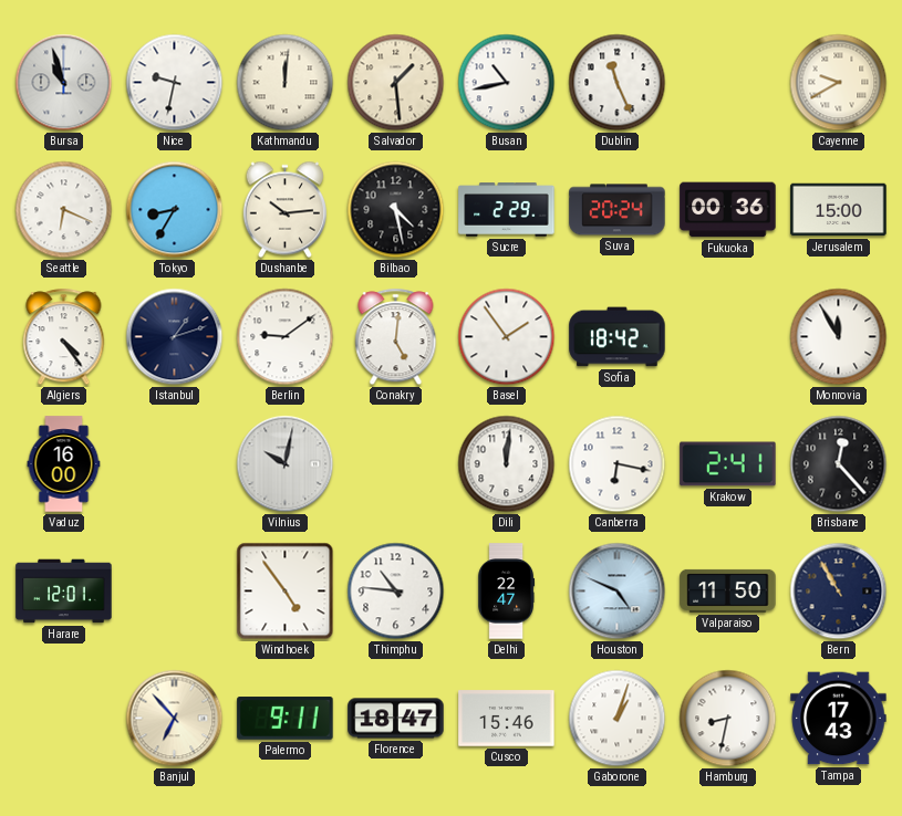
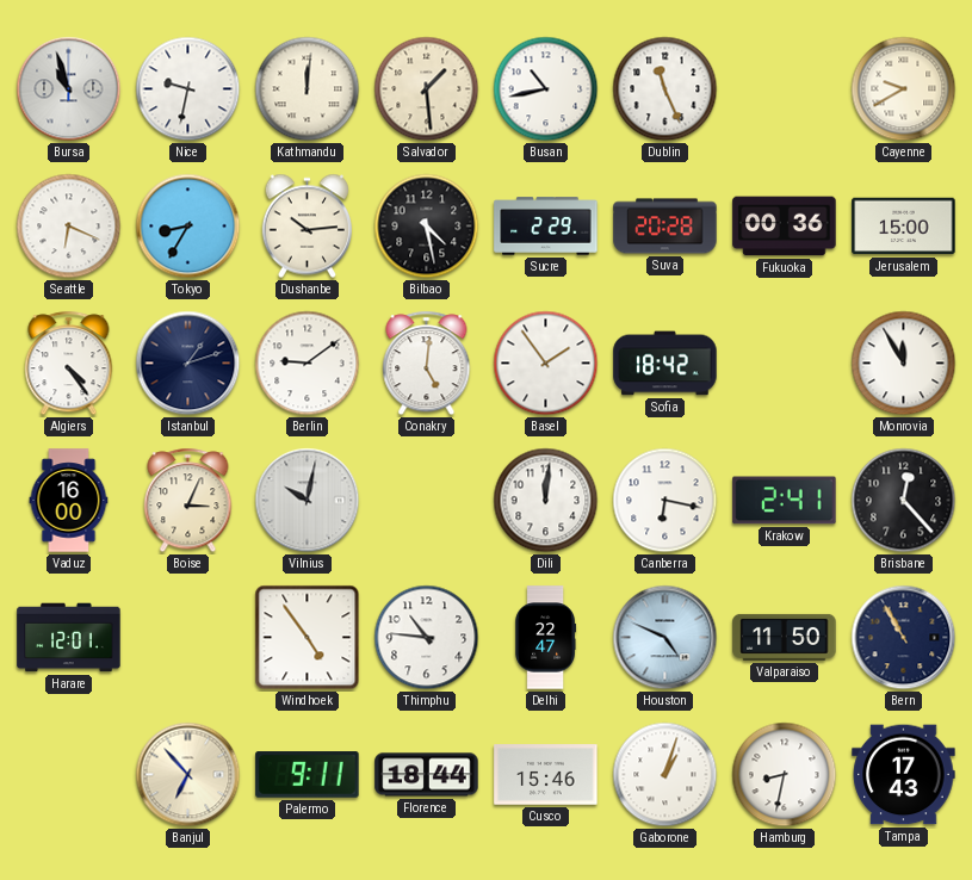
Suva: 20:24 -> 20:28
Boise: none -> 3:04
Florence: 18:47 -> 18:44
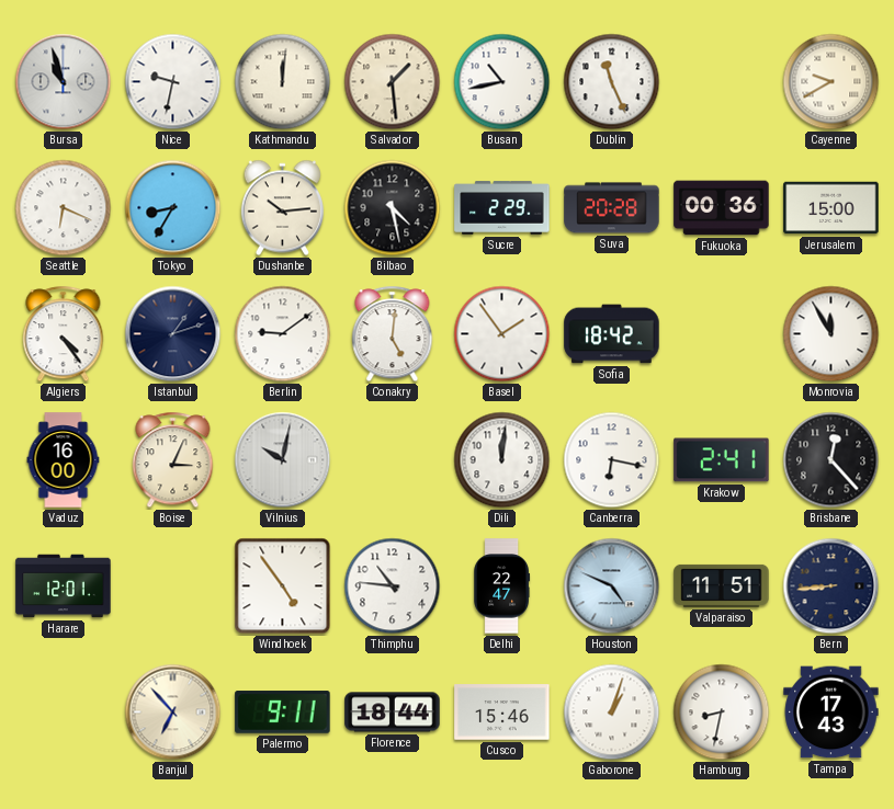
Valparaiso: 11:50 -> 11:51
Bern: 10:55 -> 8:44
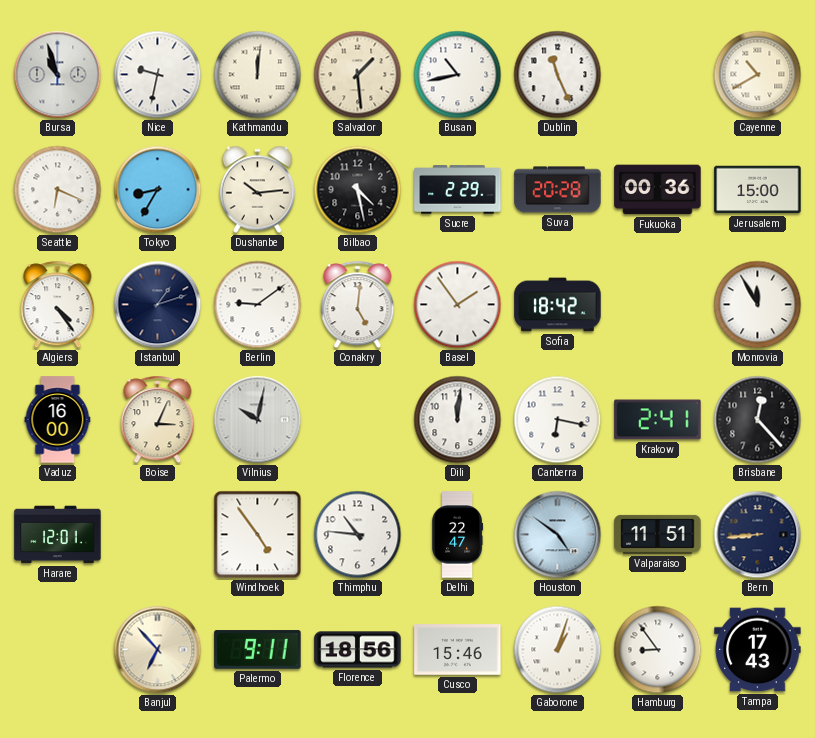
Cayenne: 9:40 -> 10:40
Houston: 4:49 -> 4:51
Florence: 18:44 -> 18:56
Hamburg: 8:32 -> 8:54
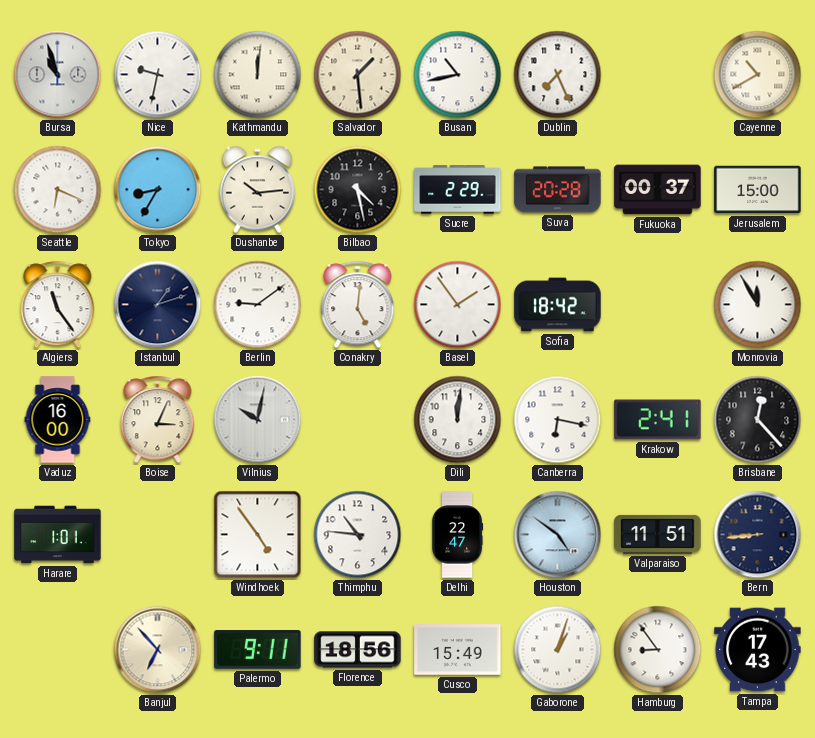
Dublin: 11:26 -> 7:26
Fukuoka: 00:36 -> 00:37
Algiers: 4:24 -> 11:24
Harare: 12:01 -> 1:01
Cusco: 15:46 -> 15:49
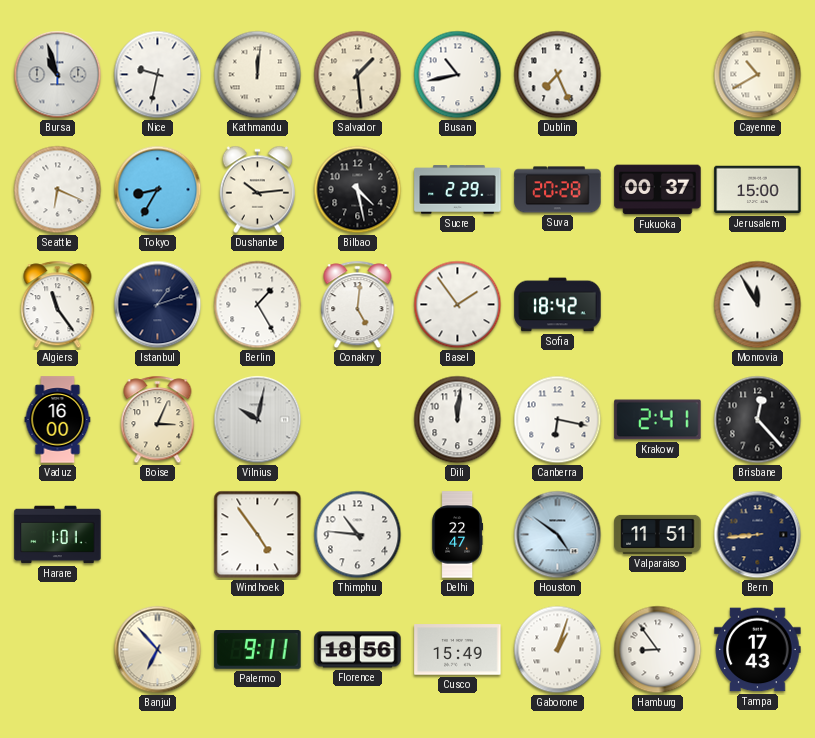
Berlin: 9:09 -> 1:25
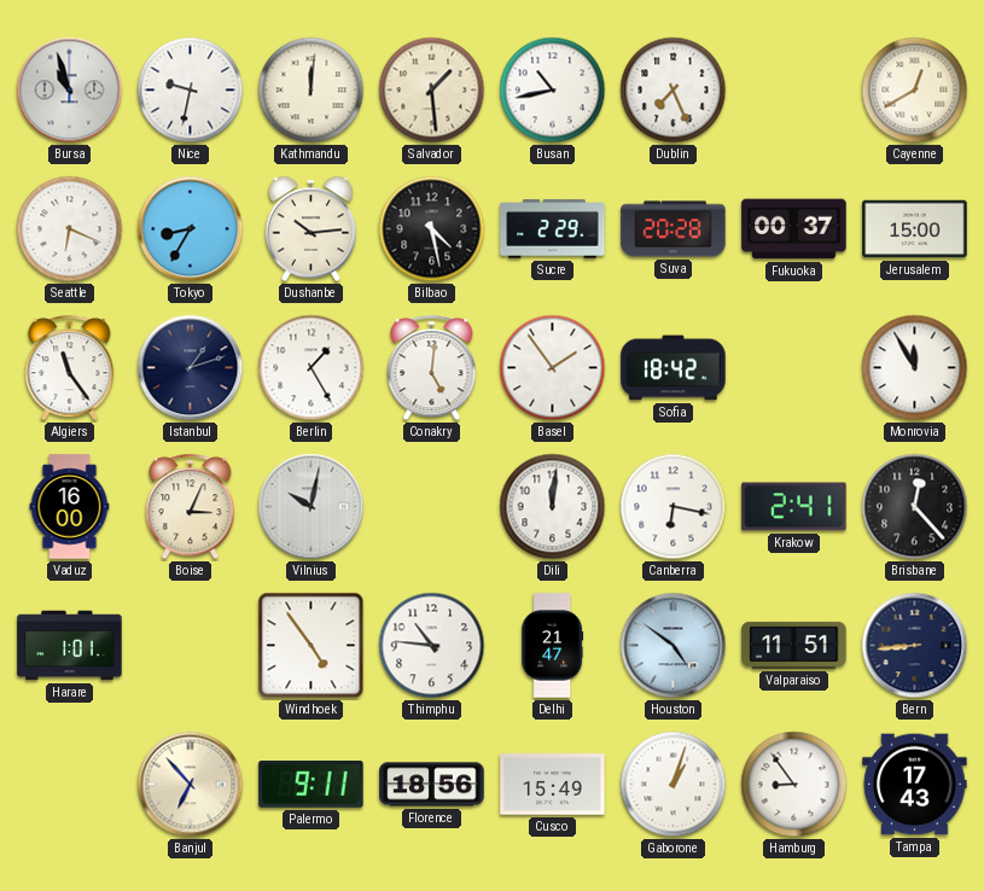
Cayenne: 10:40 -> 12:40
Delhi: 22:47 -> 21:47
